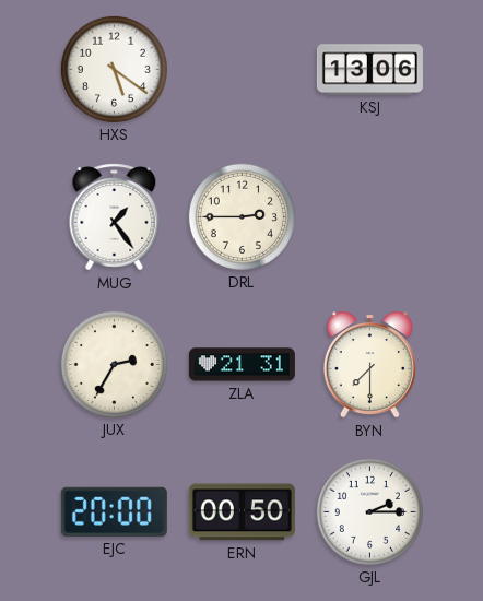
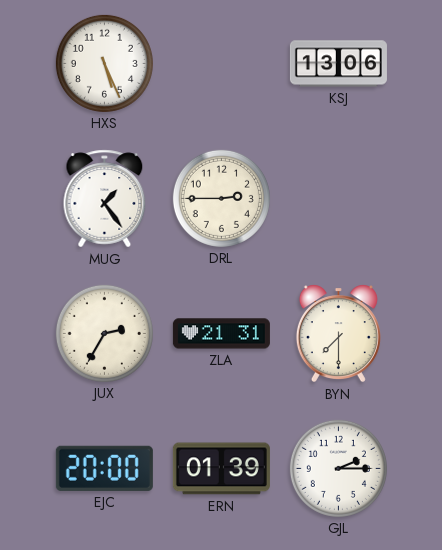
HXS: 5:21 -> 5:26
ERN: 00:50 -> 01:39
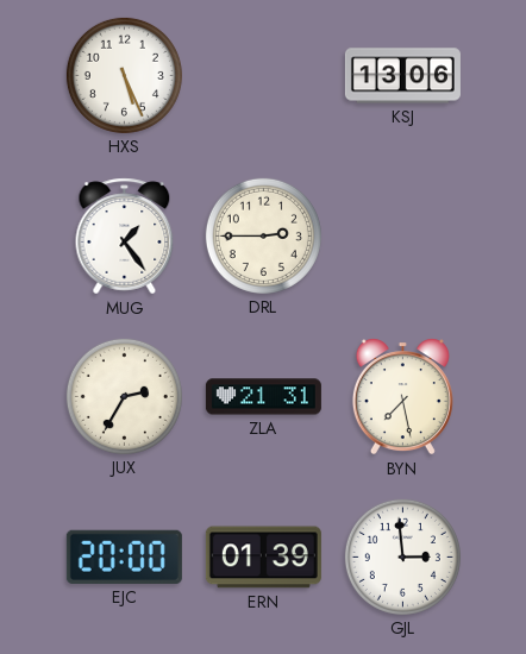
BYN: 7:30 -> 7:28
GJL: 2:15 -> 2:59
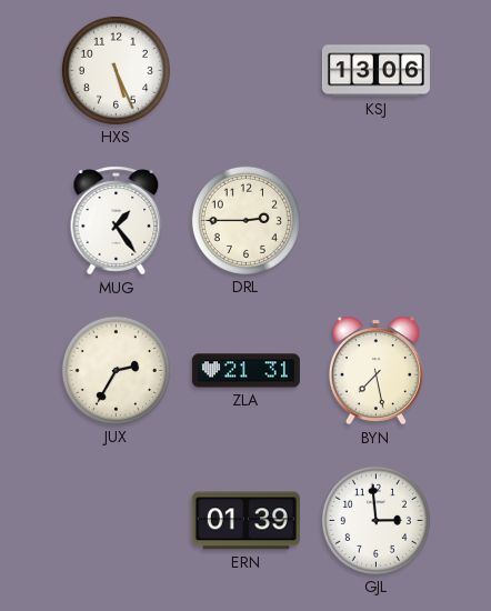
EJC: 20:00 -> none
